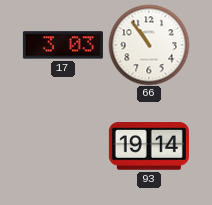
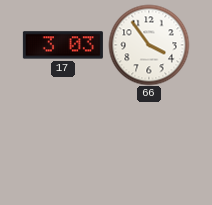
66: 10:54 -> 3:54
93: 19:14 -> none
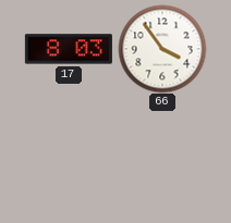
17: 3:03 -> 8:03
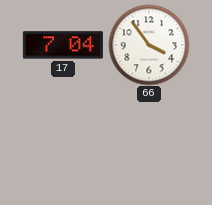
17: 8:03 -> 7:04
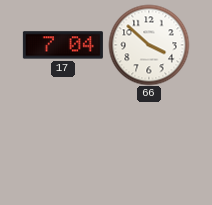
66: 3:54 -> 3:52
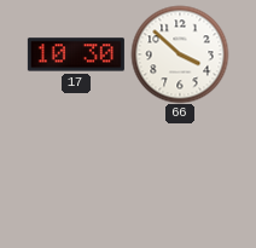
17: 7:04 -> 10:30
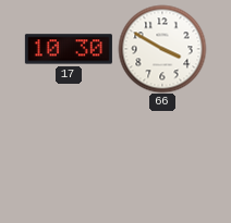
66: 3:52 -> 3:50
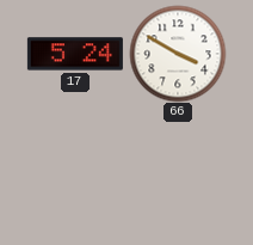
17: 10:30 -> 5:24
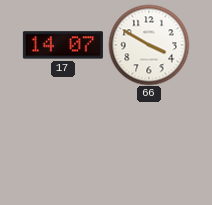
17: 5:24 -> 14:07
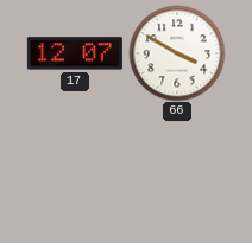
17: 14:07 -> 12:07
